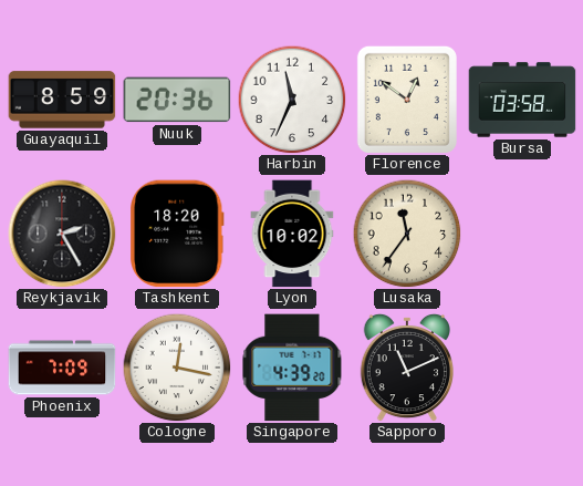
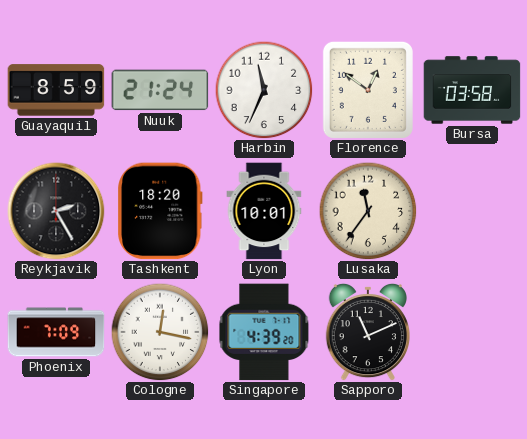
Nuuk: 20:36 -> 21:24
Lyon: 10:02 -> 10:01
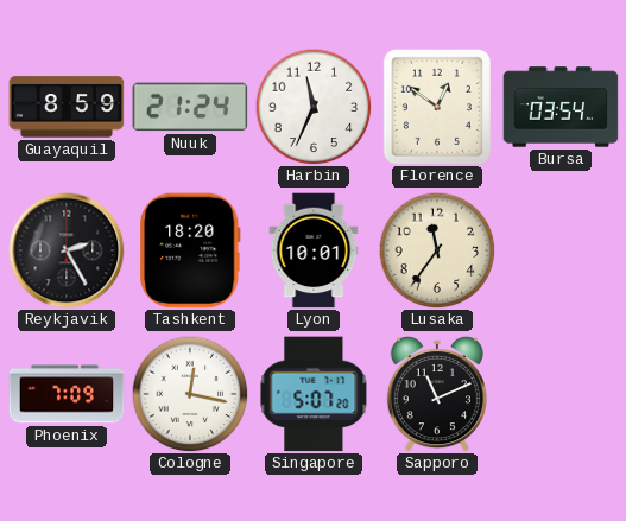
Bursa: 03:58 -> 03:54
Singapore: 4:39 -> 5:07
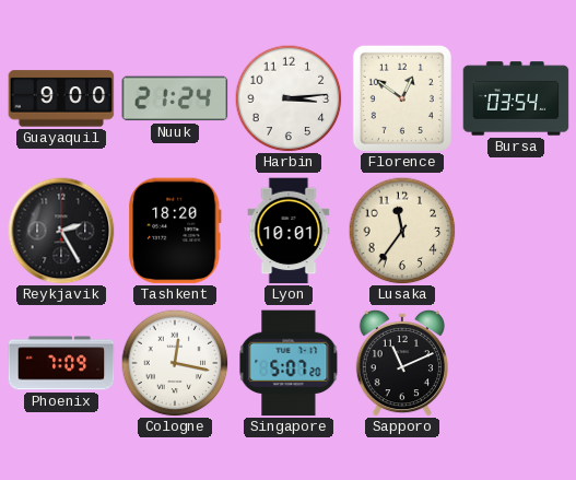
Guayaquil: 8:59 -> 9:00
Harbin: 11:34 -> 3:14
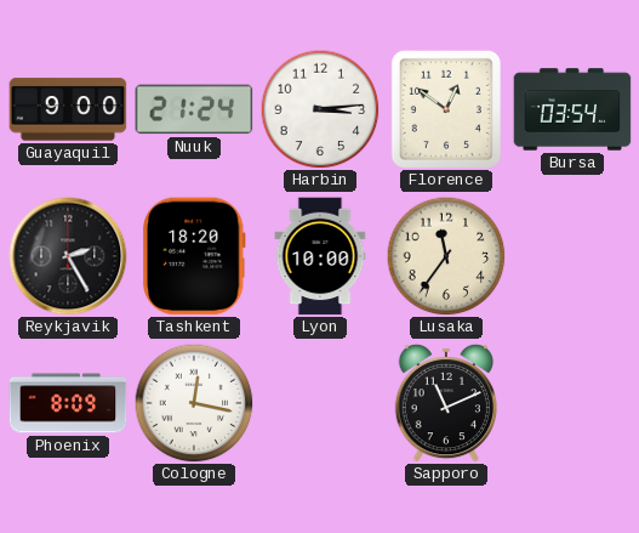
Lyon: 10:01 -> 10:00
Phoenix: 7:09 -> 8:09
Singapore: 5:07 -> none
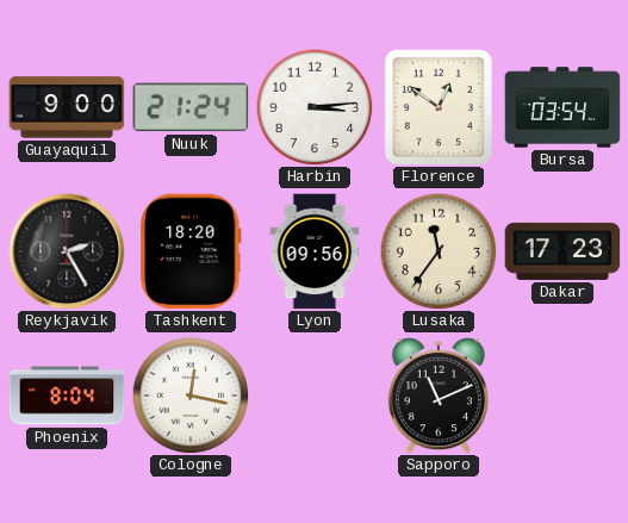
Lyon: 10:00 -> 09:56
Dakar: none -> 17:23
Phoenix: 8:09 -> 8:04
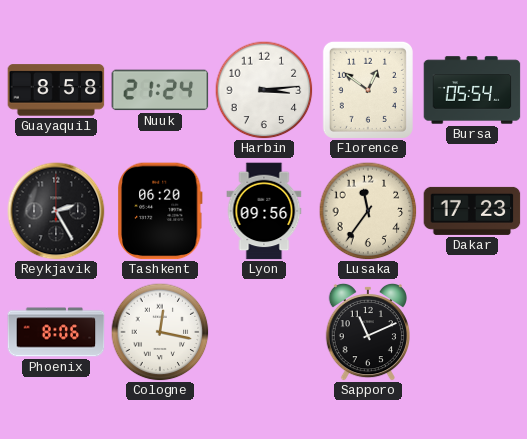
Guayaquil: 9:00 -> 8:58
Bursa: 03:54 -> 05:54
Tashkent: 18:20 -> 06:20
Phoenix: 8:04 -> 8:06
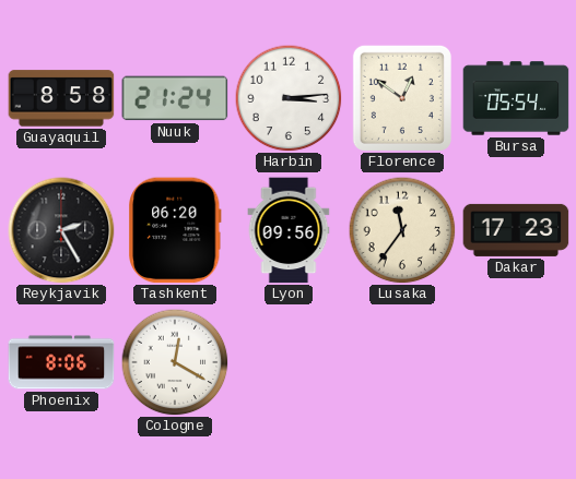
Cologne: 12:17 -> 12:20
Sapporo: 11:11 -> none
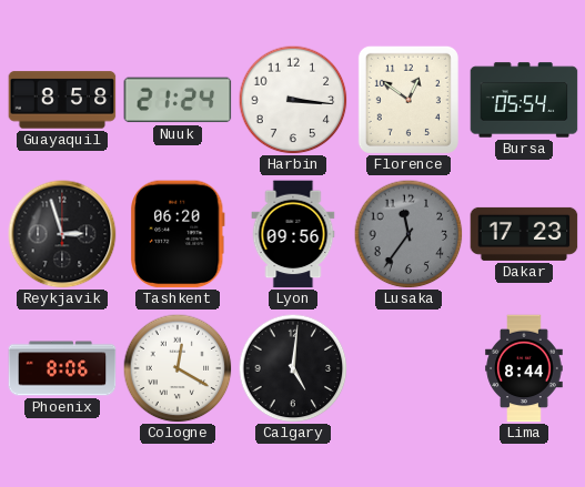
Harbin: 3:14 -> 3:16
Reykjavik: 2:25 -> 2:57
Lusaka dial: cream -> grey
Calgary: none -> 5:01
Lima: none -> 8:44
